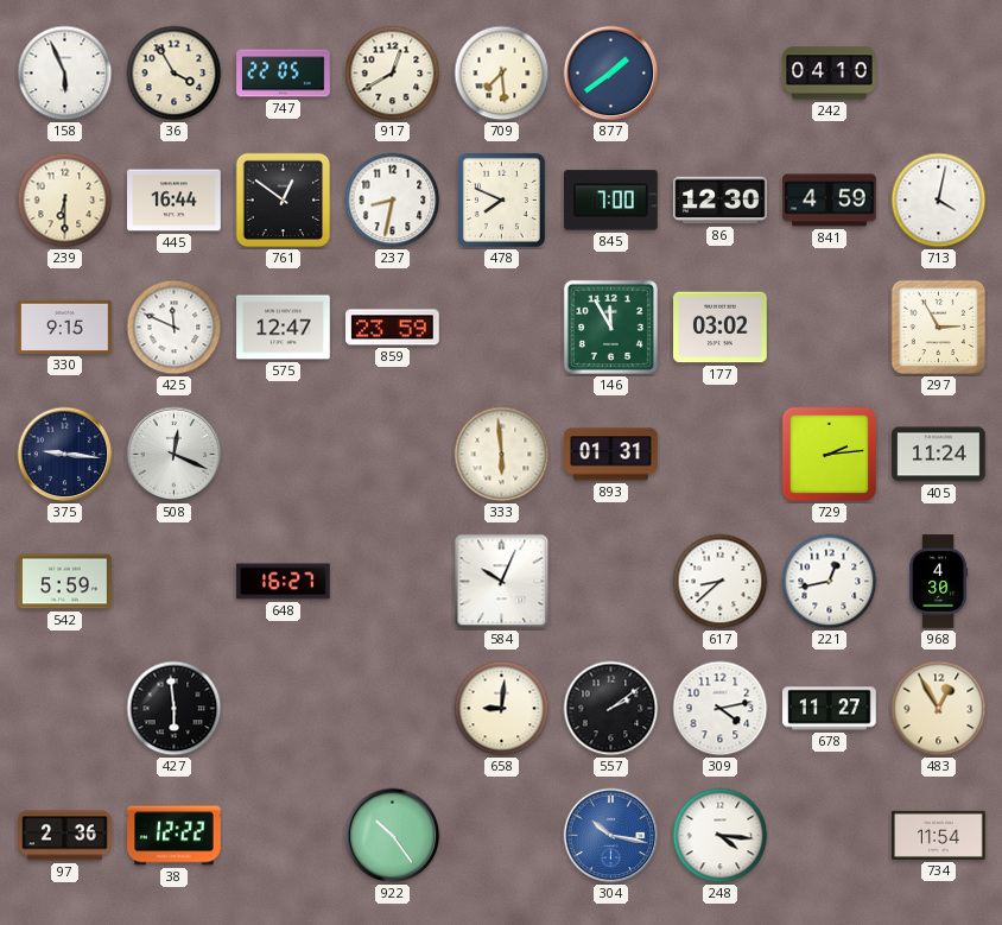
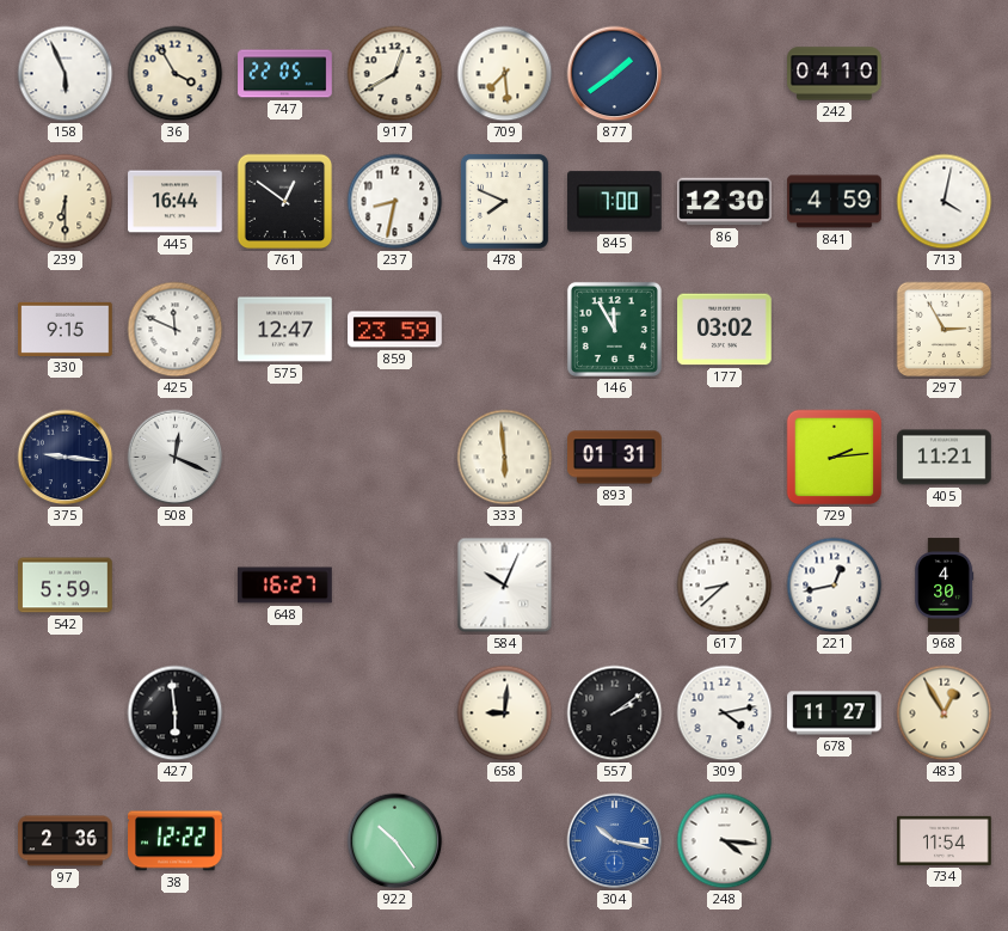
405: 11:24 -> 11:21
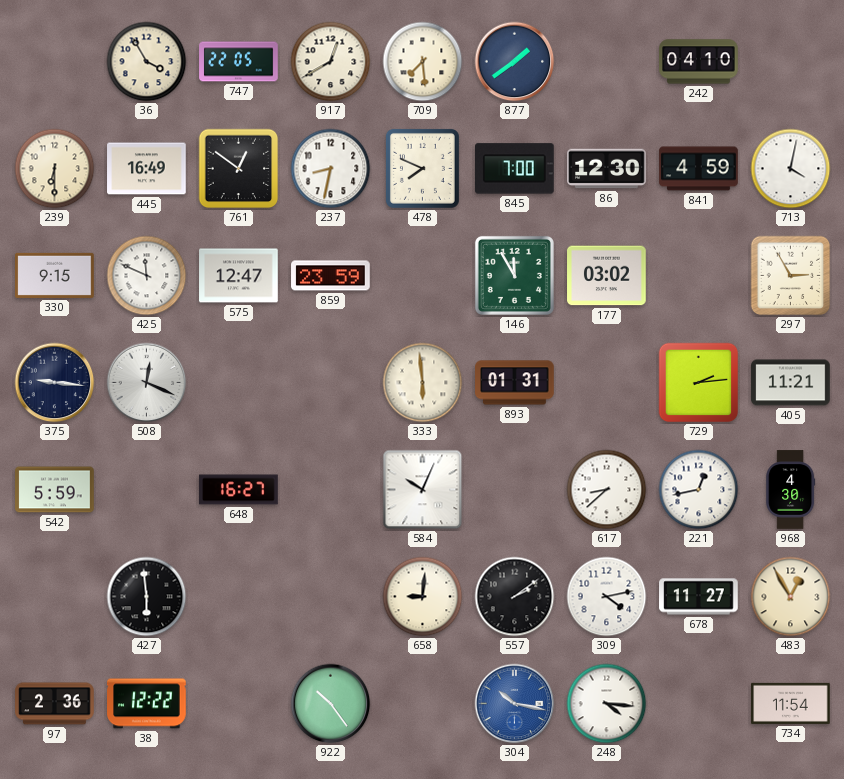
158: 5:56 -> none
445: 16:44 -> 16:49
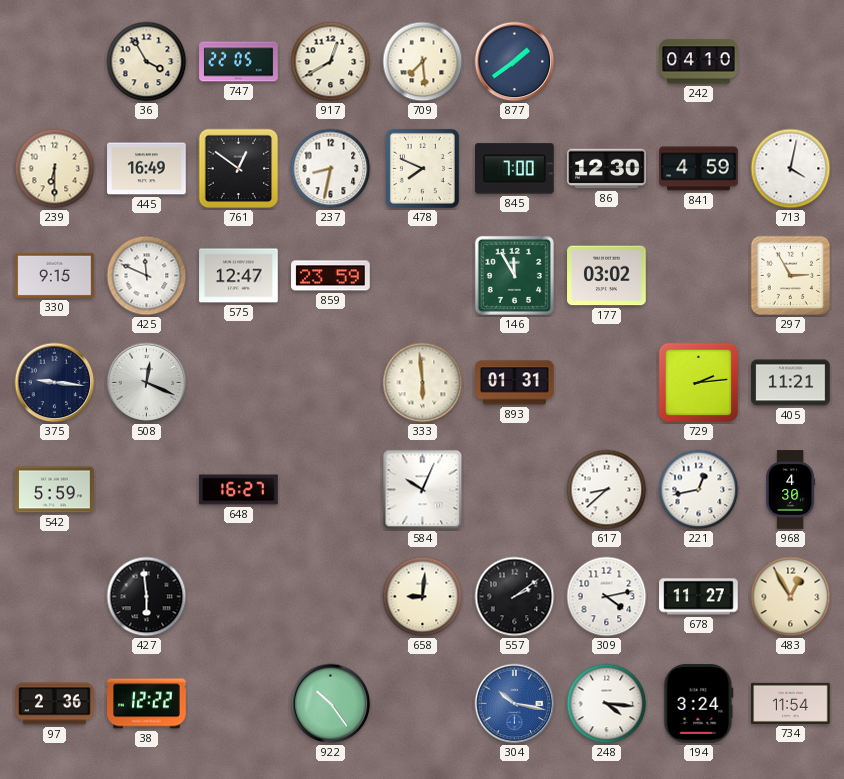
194: none -> 3:24
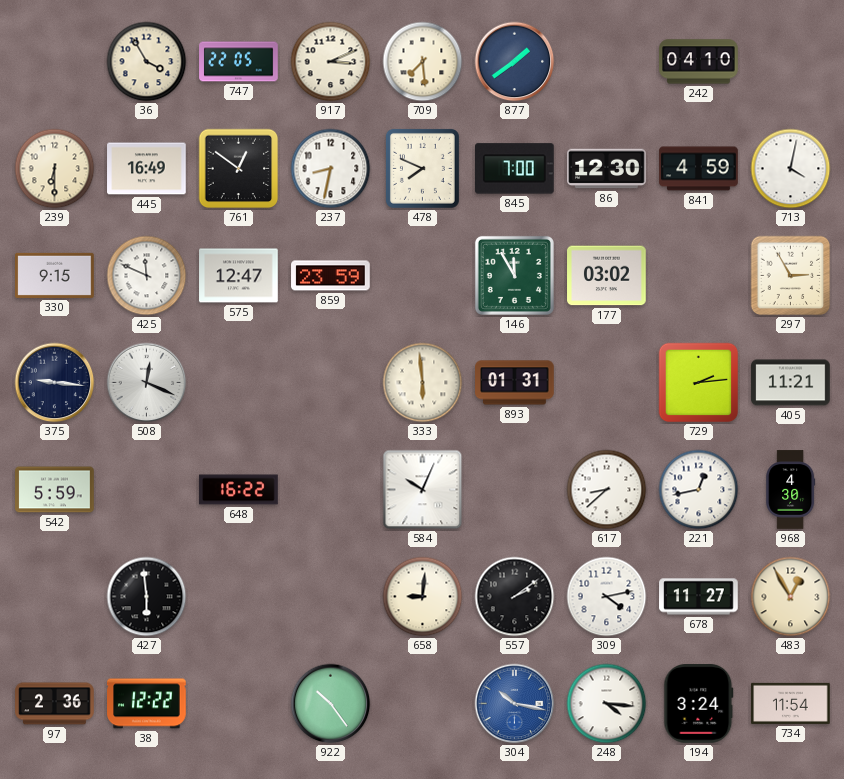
917: 12:40 -> 3:11
648: 16:27 -> 16:22
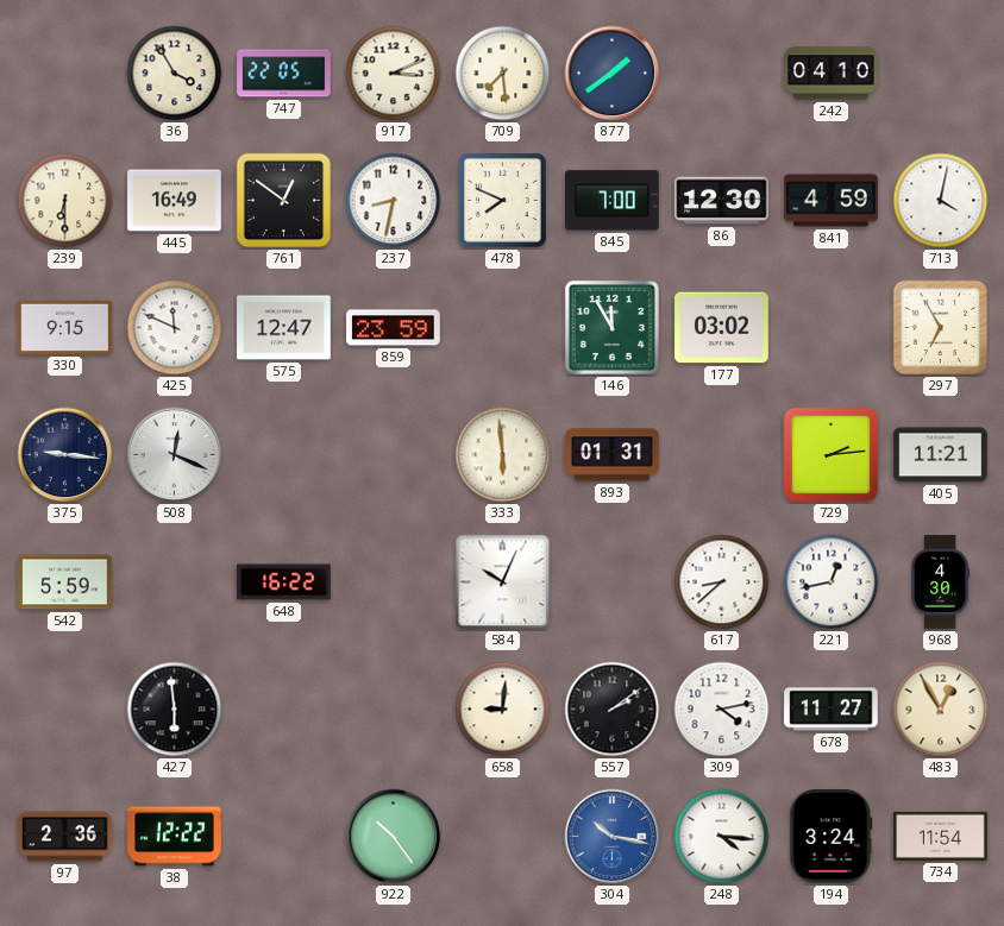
297: 2:55 -> 6:55
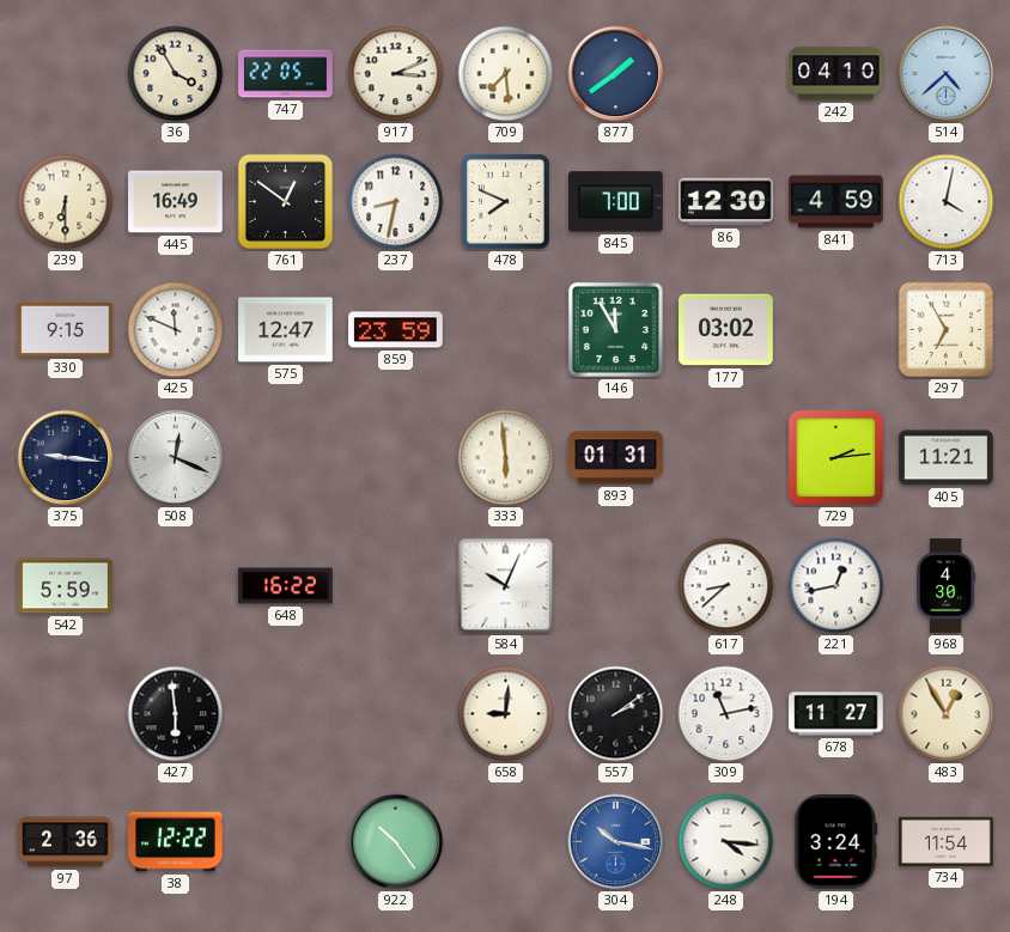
514: none -> 4:38
309: 4:13 -> 11:13
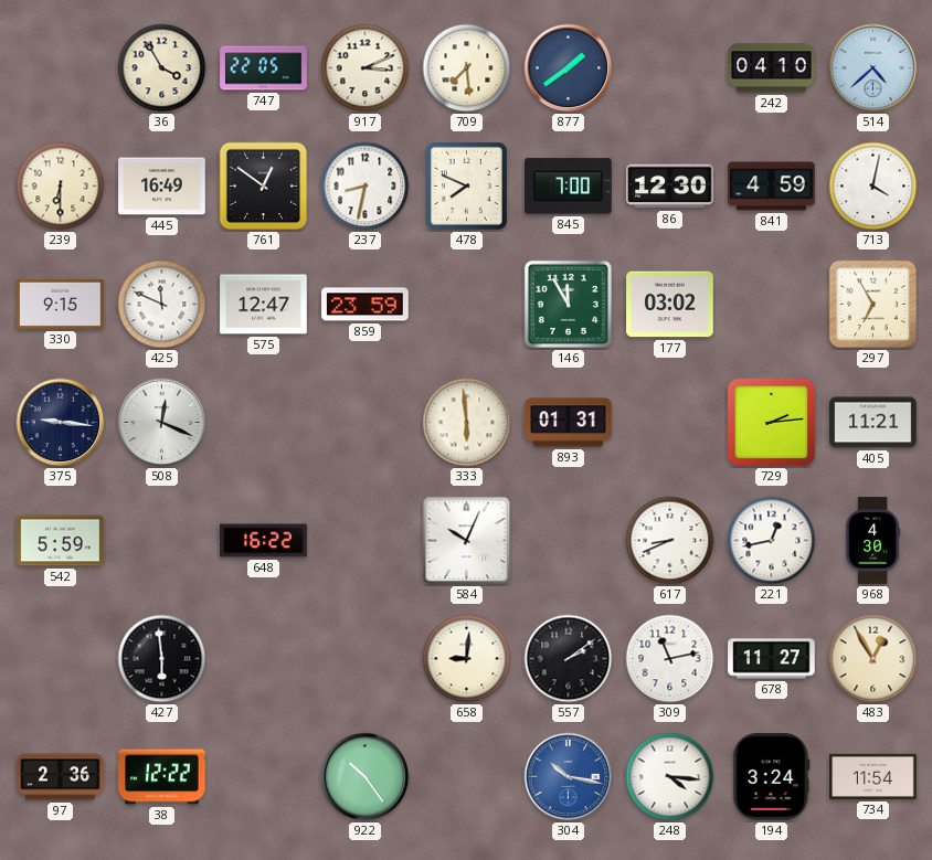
617: 8:38 -> 8:41
